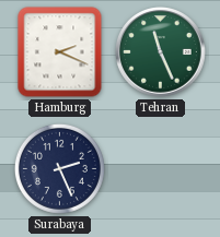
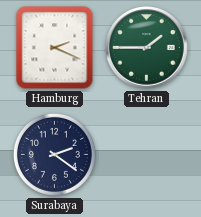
Tehran: 11:26 -> 1:45
Surabaya: 2:26 -> 2:21
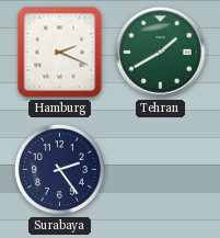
Tehran: 1:45 -> 1:40
Surabaya: 2:21 -> 2:24
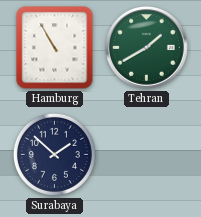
Hamburg: 2:19 -> 10:55
Surabaya: 2:24 -> 1:52
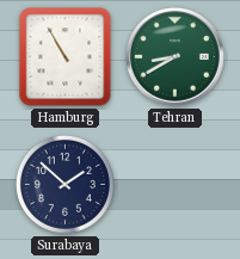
Tehran: 1:40 -> 8:40
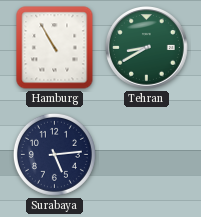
Surabaya: 1:52 -> 5:14
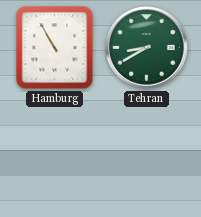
Surabaya: 5:14 -> none
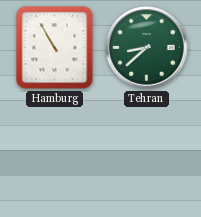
Tehran: 8:40 -> 8:38
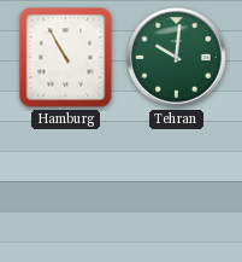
Tehran: 8:38 -> 10:01
